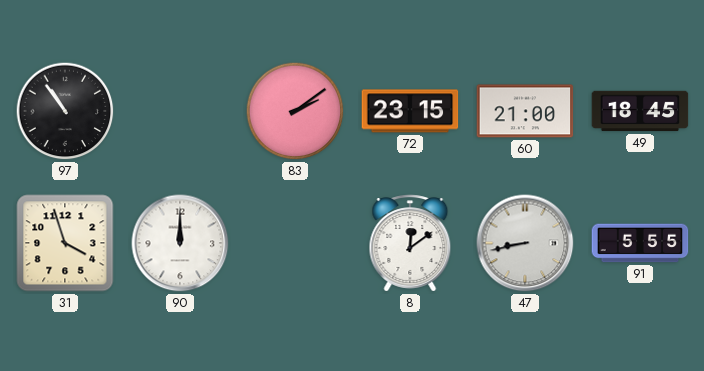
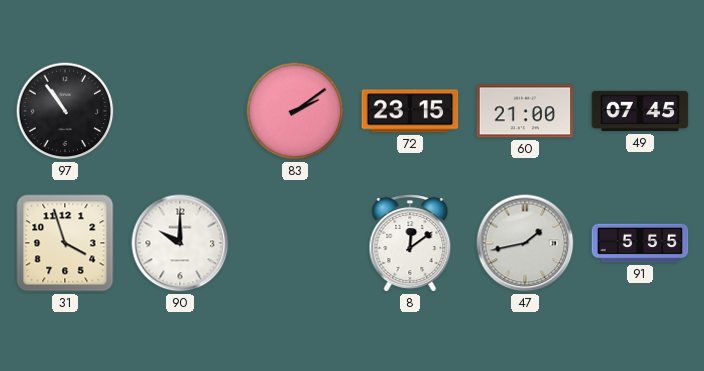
49: 18:45 -> 07:45
90: 12:00 -> 10:00
47: 8:43 -> 1:43
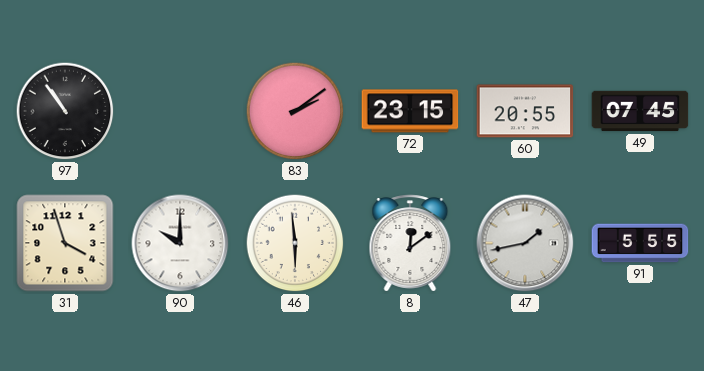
60: 21:00 -> 20:55
46: none -> 5:59
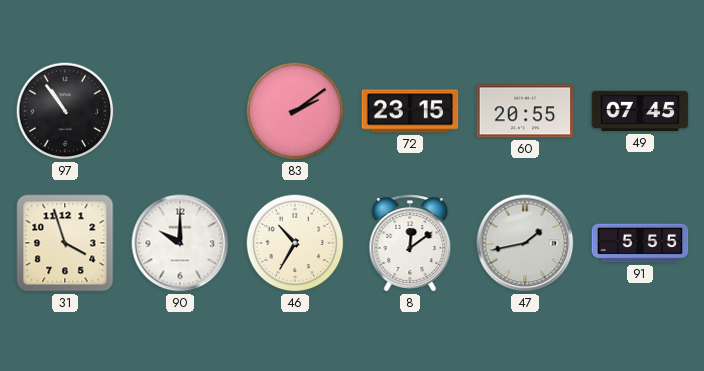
46: 5:59 -> 10:35
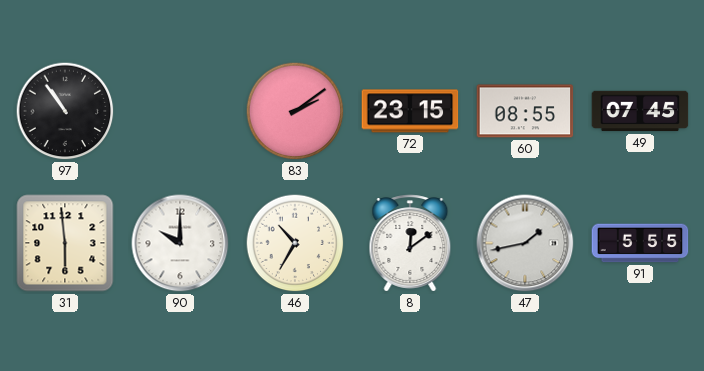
60: 20:55 -> 08:55
31: 3:57 -> 5:59
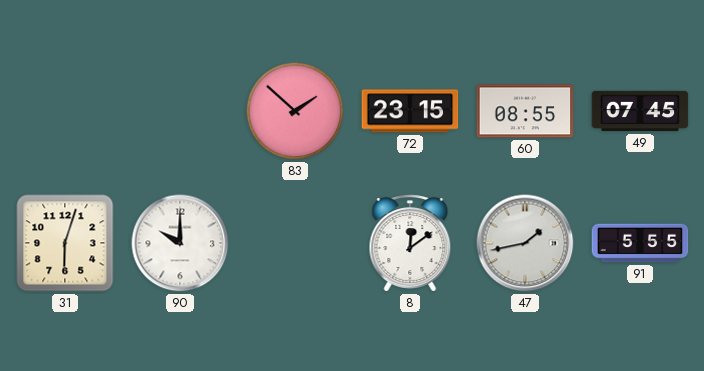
97: 10:54 -> none
83: 2:09 -> 1:52
31: 5:59 -> 6:03
46: 10:35 -> none
